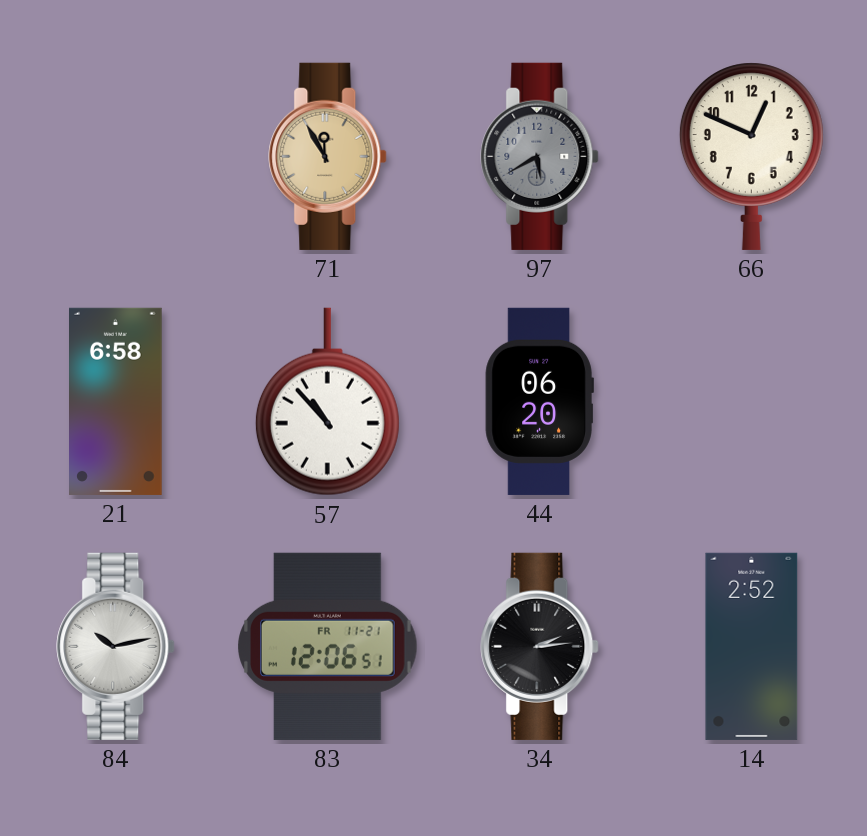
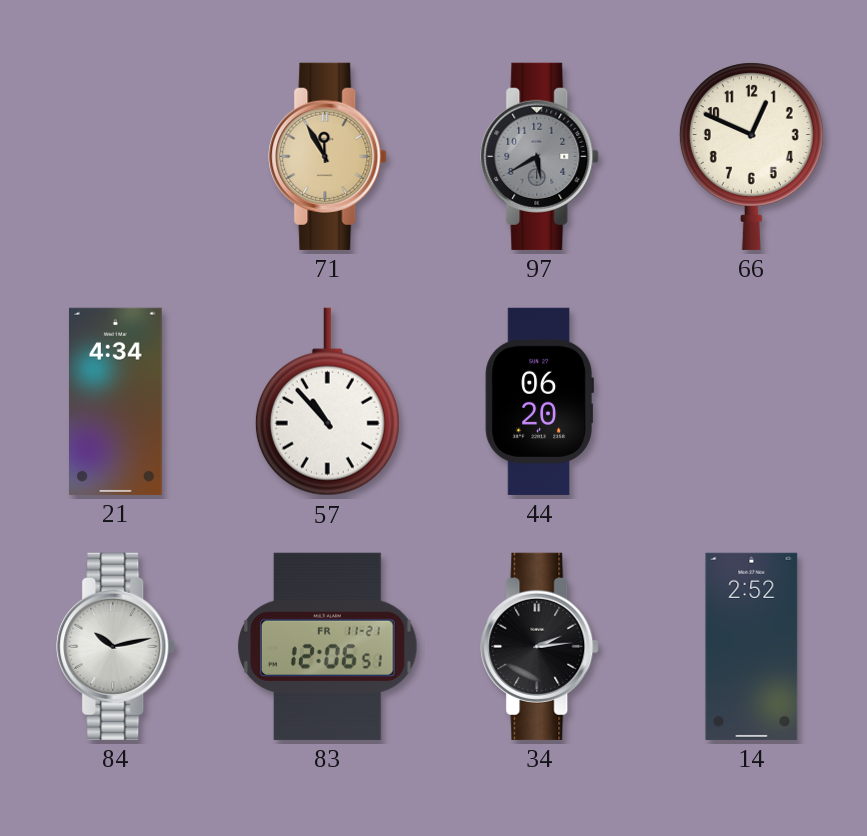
21: 6:58 -> 4:34
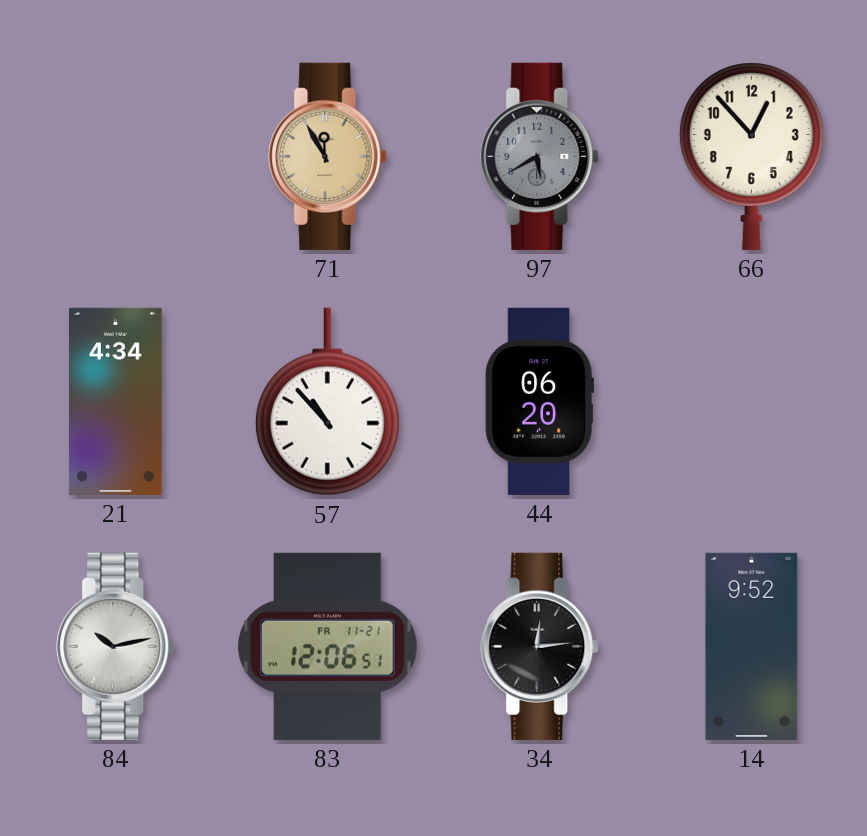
66: 12:49 -> 12:53
34: 2:14 -> 12:14
14: 2:52 -> 9:52
